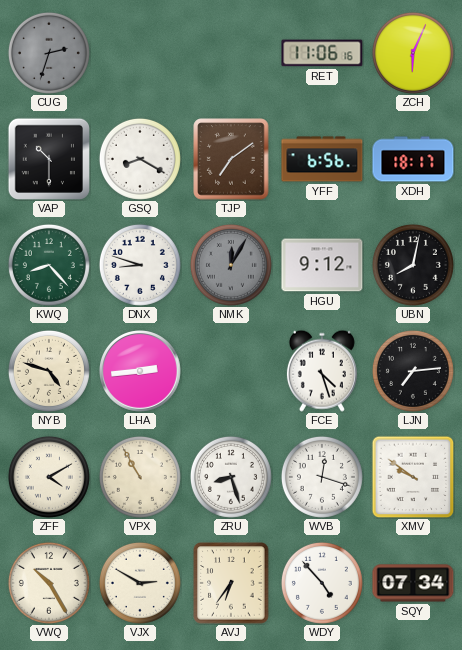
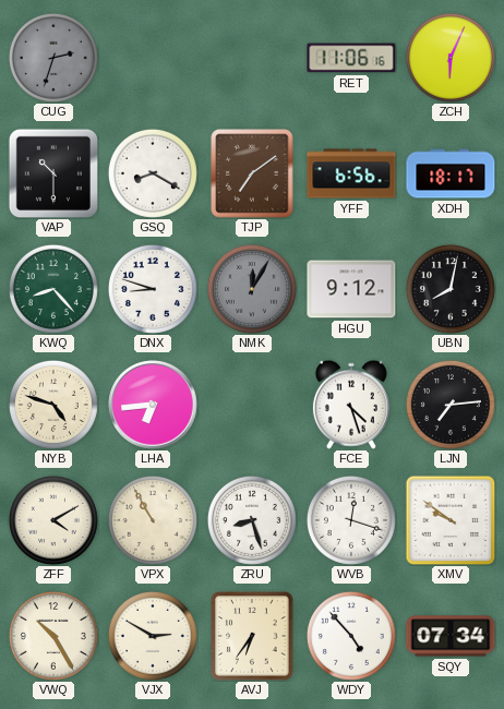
LHA: 2:44 -> 6:44
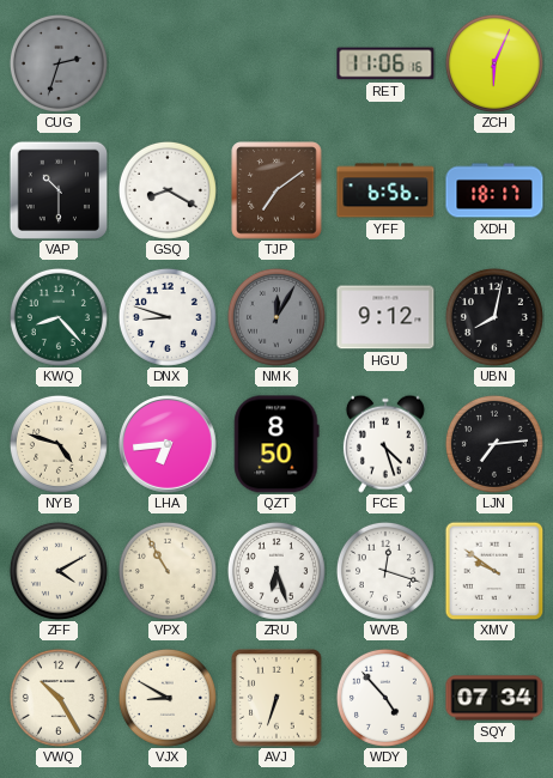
QZT: none -> 8:50
ZRU: 8:27 -> 6:27
VJX: 2:50 -> 8:50
AVJ: 6:36 -> 6:33
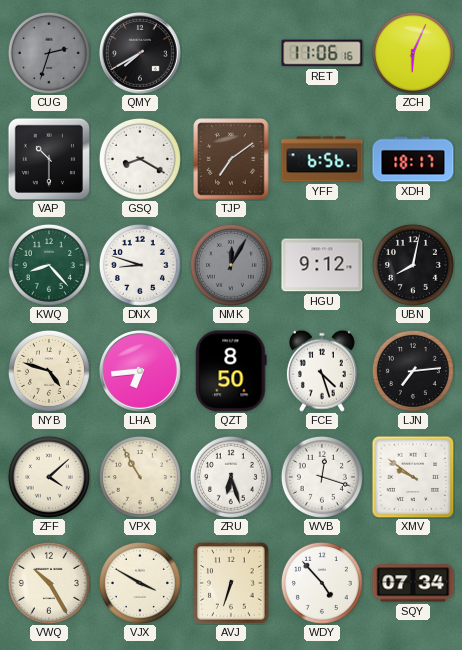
QMY: none -> 7:40
ZFF: 4:10 -> 4:08
VJX: 8:50 -> 3:50
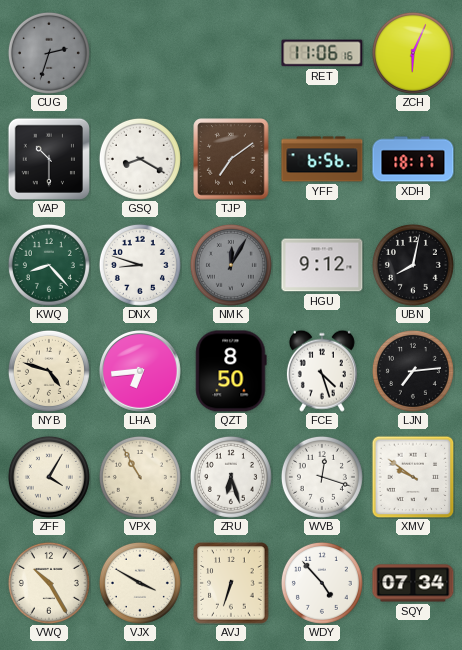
QMY: 7:40 -> none
ZFF: 4:08 -> 4:05
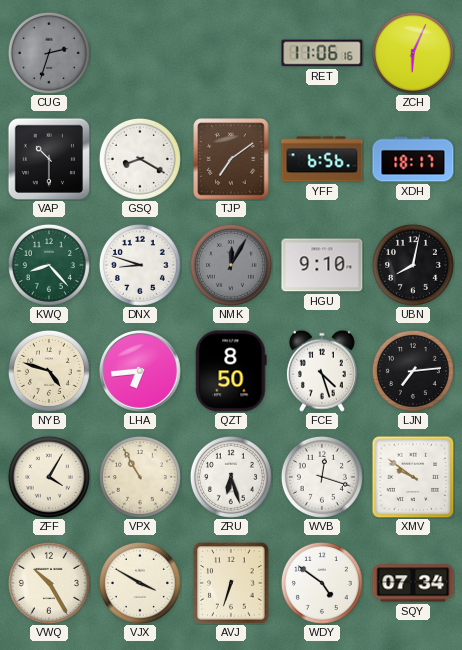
HGU: 9:12 -> 9:10
WDY: 4:53 -> 4:51
